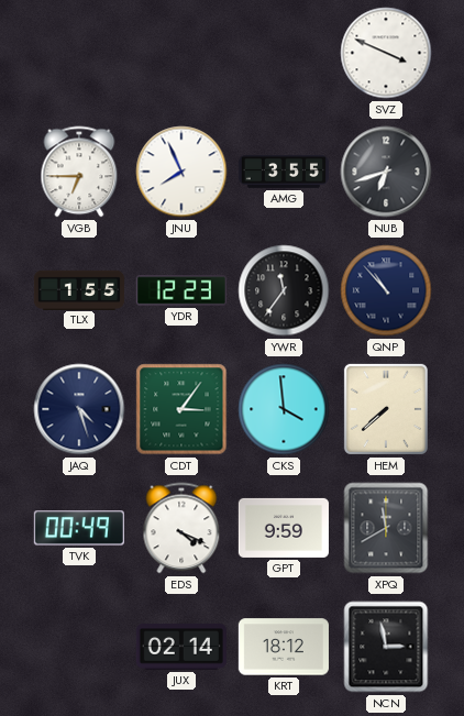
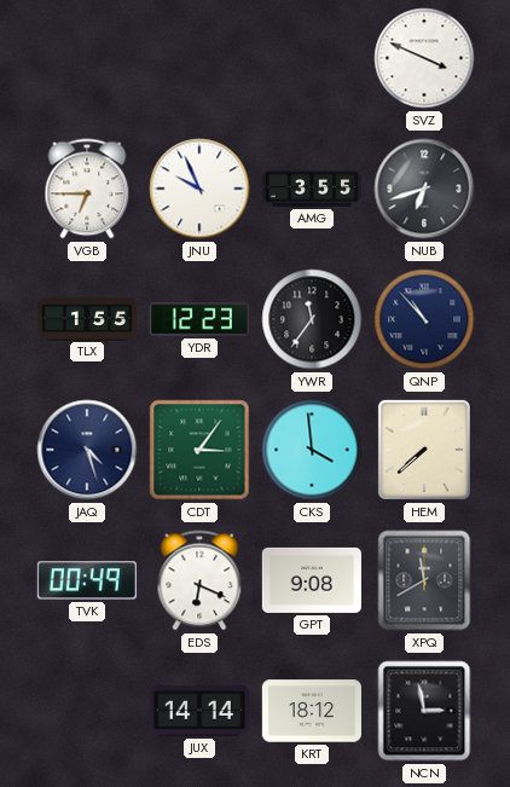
JNU: 7:56 -> 9:56
EDS: 4:19 -> 6:19
GPT: 9:59 -> 9:08
JUX: 02:14 -> 14:14
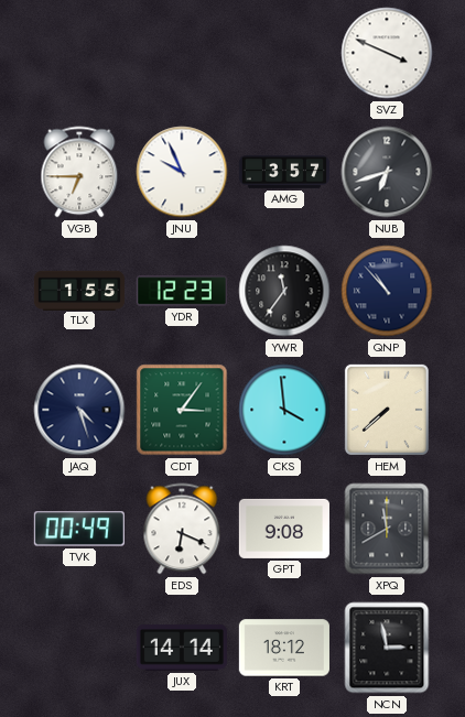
AMG: 3:55 -> 3:57
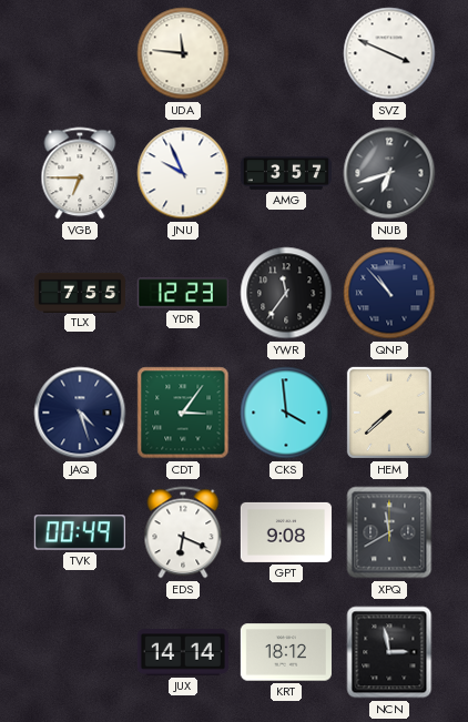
UDA: none -> 11:46
TLX: 1:55 -> 7:55
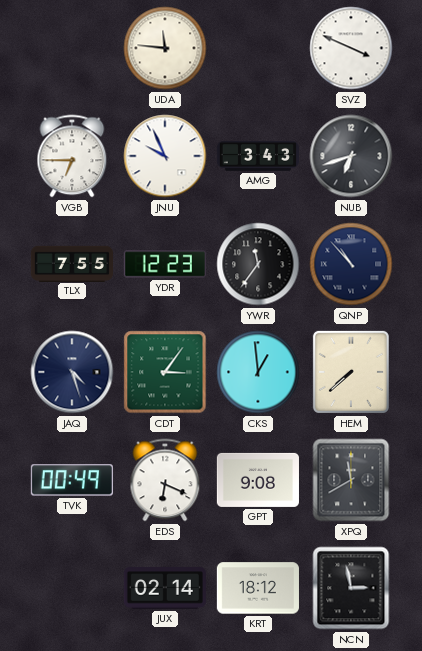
AMG: 3:57 -> 3:43
CKS: 3:59 -> 12:59
JUX: 14:14 -> 02:14
